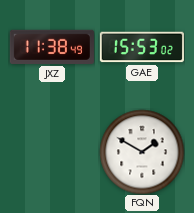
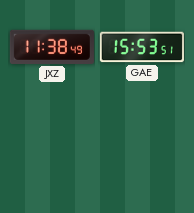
GAE: 15:53:02 -> 15:53:51
FQN: 1:50 -> none
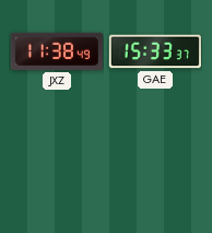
GAE: 15:53 -> 15:33
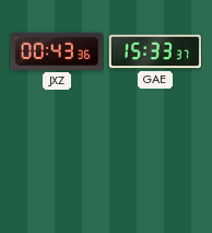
JXZ: 11:38 -> 00:43
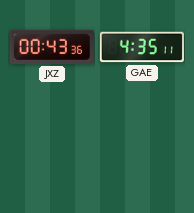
GAE: 15:33 -> 4:35
